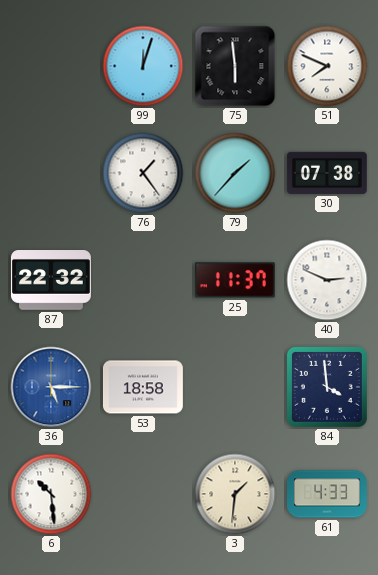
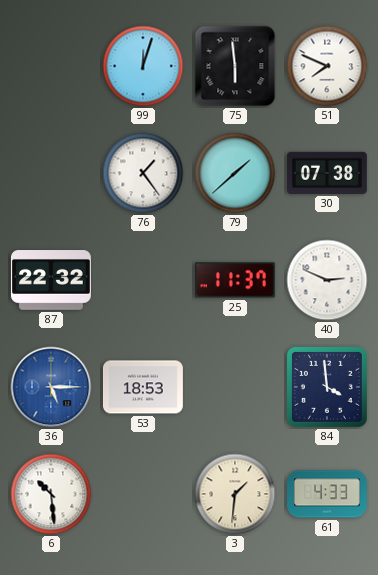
79: 1:37 -> 1:38
53: 18:58 -> 18:53
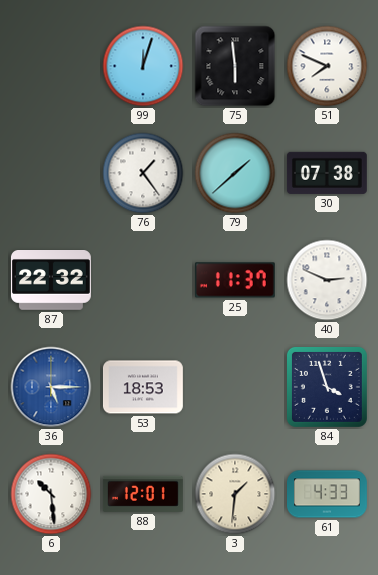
84: 3:59 -> 3:57
88: none -> 12:01
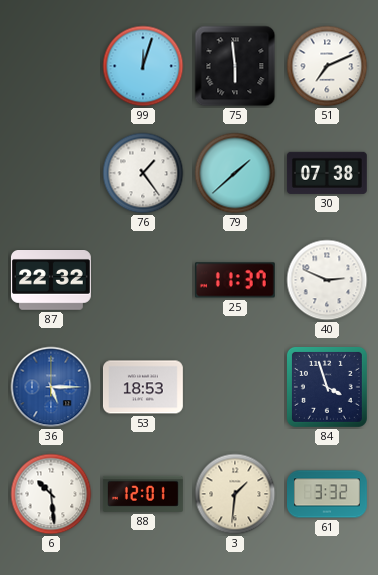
51: 7:49 -> 7:11
61: 4:33 -> 3:32
